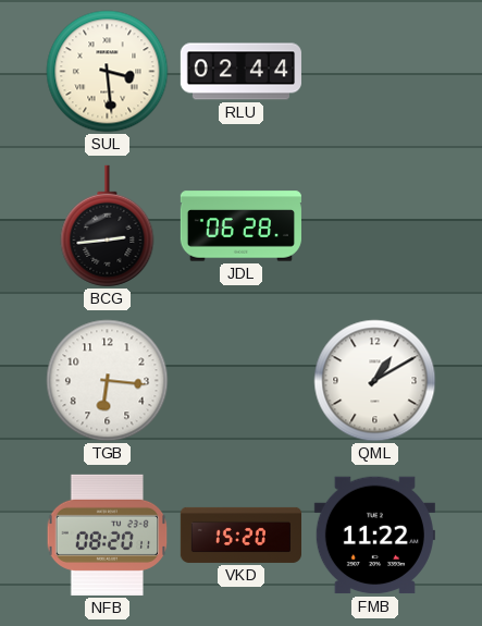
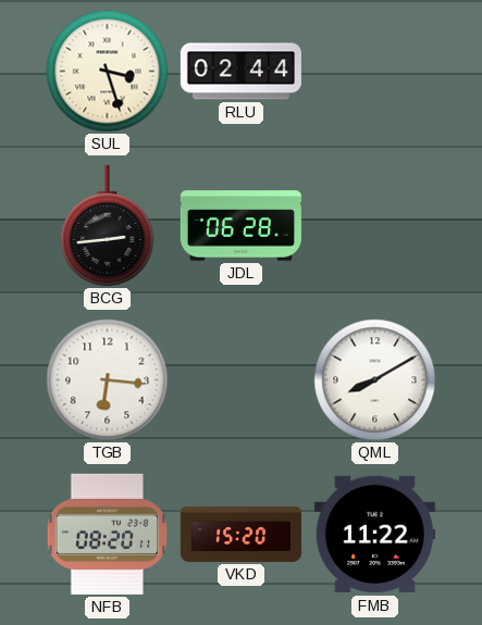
SUL: 3:29 -> 3:27
QML: 1:10 -> 8:10
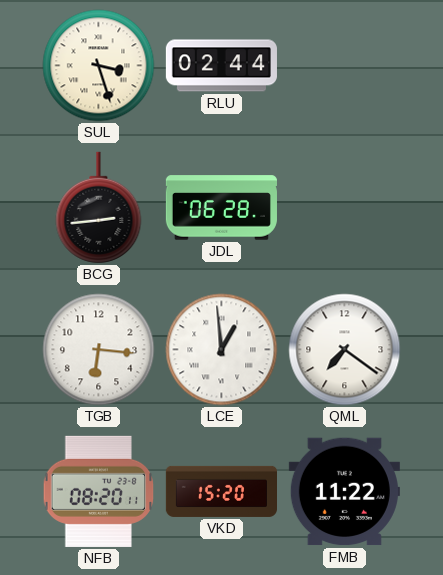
LCE: none -> 12:59
QML: 8:10 -> 7:21
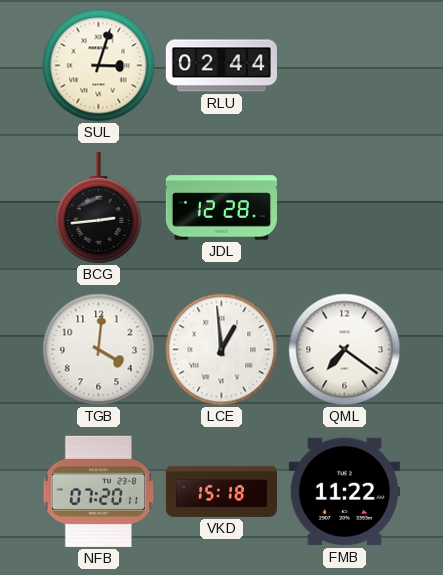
SUL: 3:27 -> 3:03
JDL: 06:28 -> 12:28
TGB: 6:16 -> 4:01
NFB: 08:20 -> 07:20
VKD: 15:20 -> 15:18
